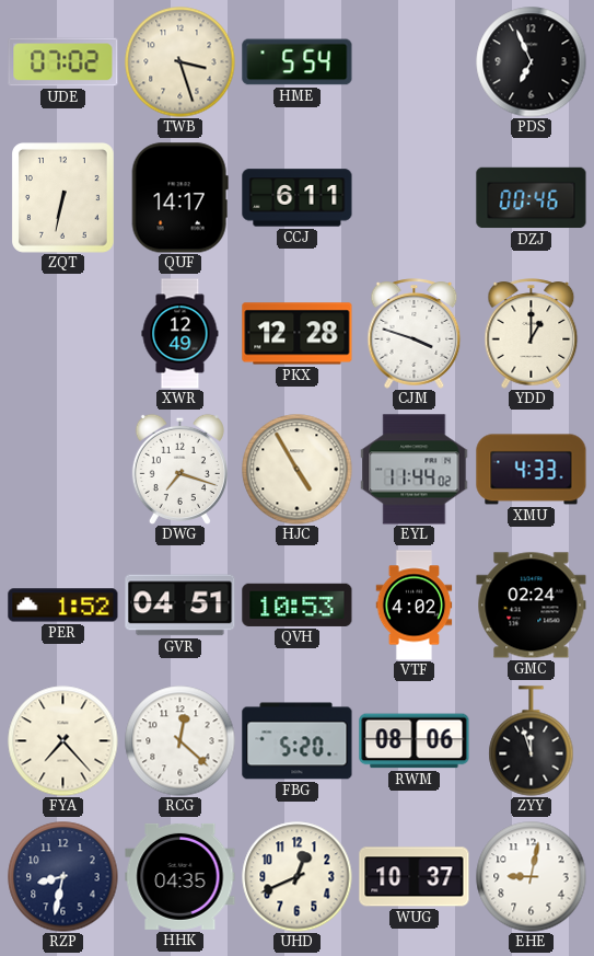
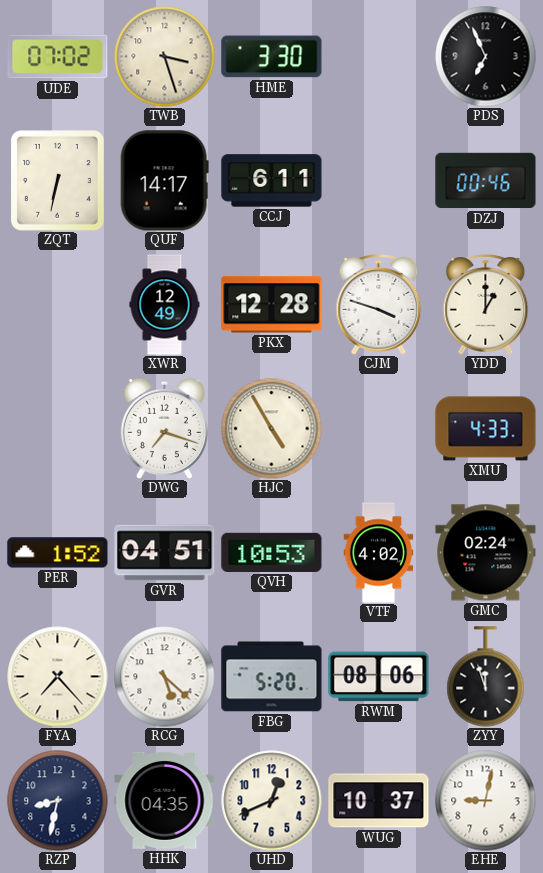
HME: 5:54 -> 3:30
EYL: 11:44 -> none
RCG: 12:22 -> 5:22
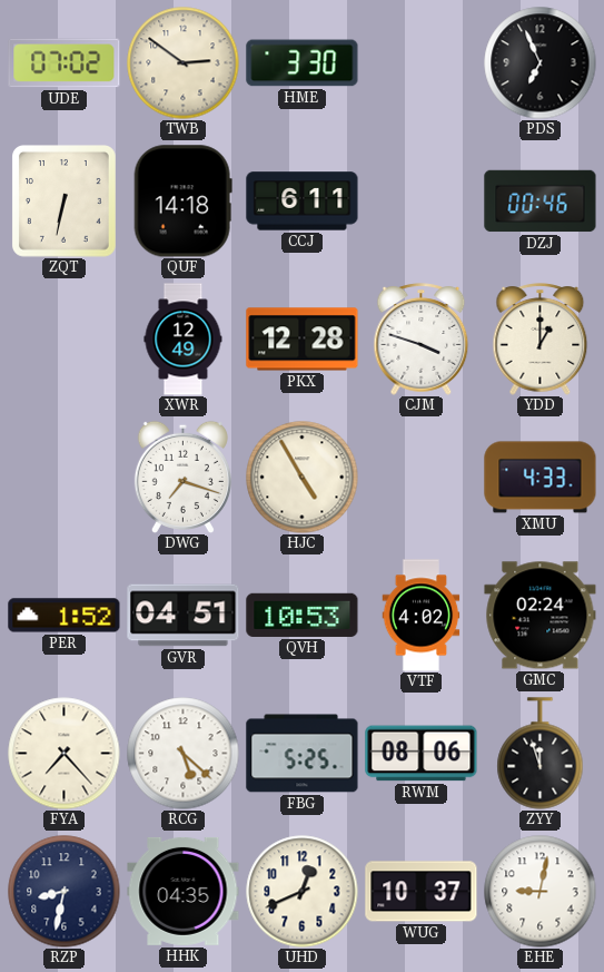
TWB: 3:27 -> 2:51
QUF: 14:17 -> 14:18
FBG: 5:20 -> 5:25
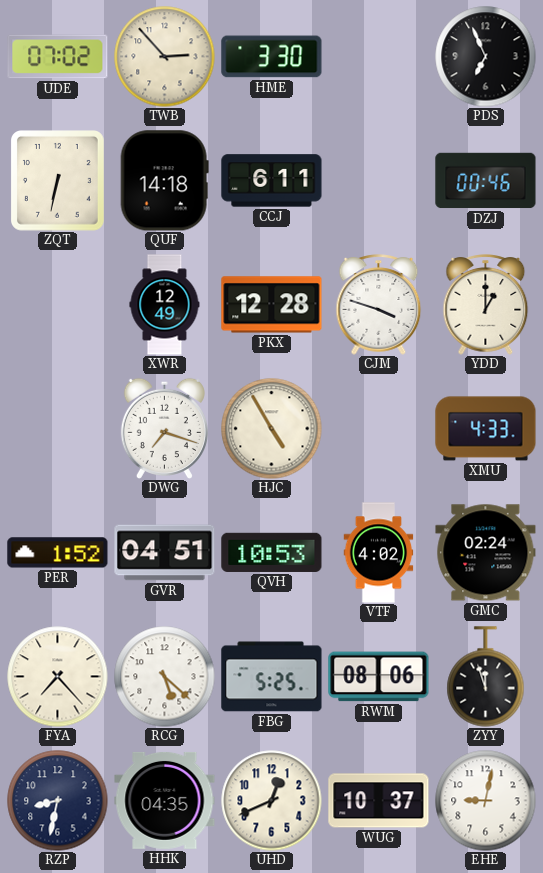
TWB: 2:51 -> 2:53
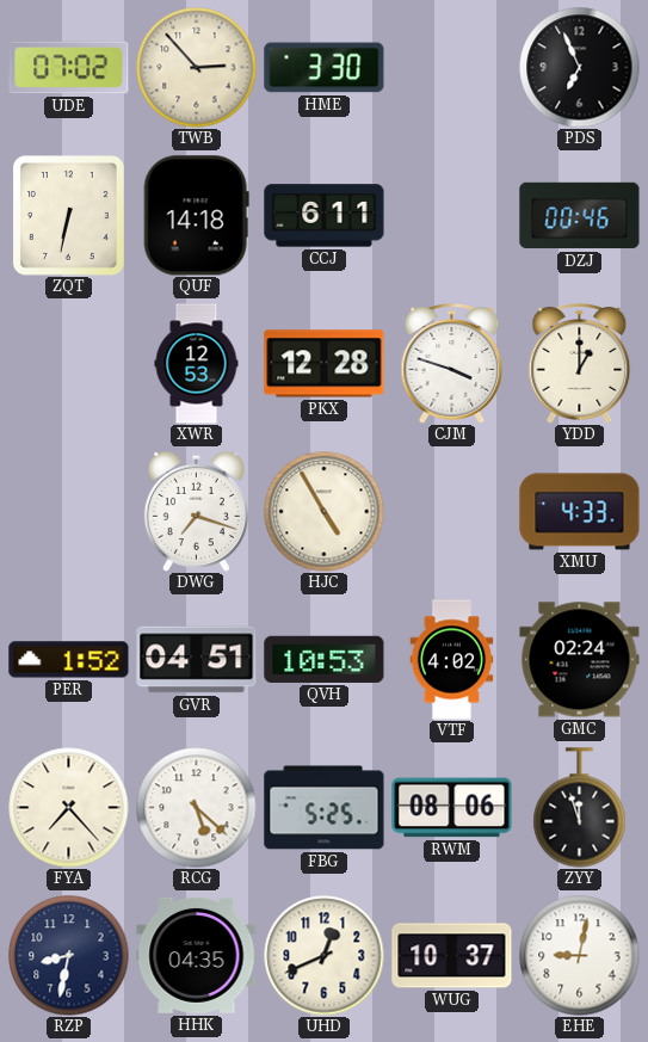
XWR: 12:49 -> 12:53
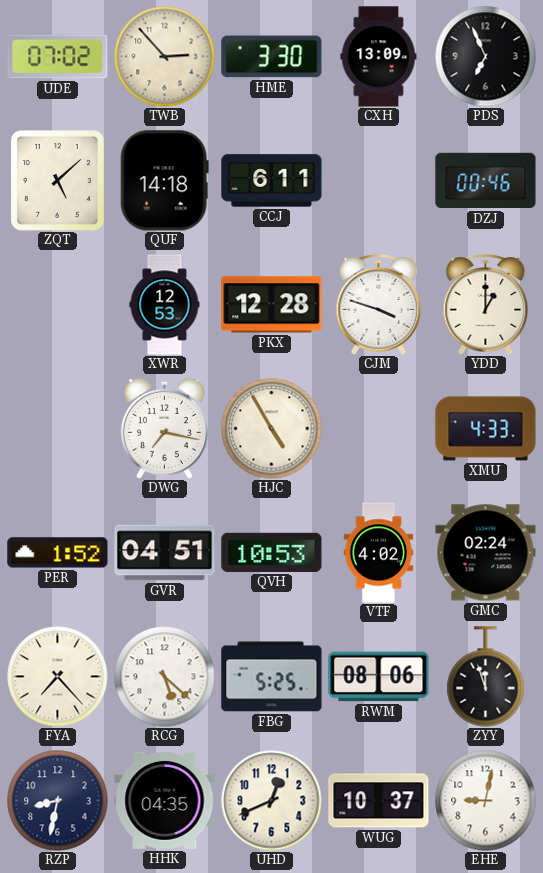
CXH: none -> 13:09
ZQT: 6:32 -> 5:08
DWG: 7:18 -> 7:17
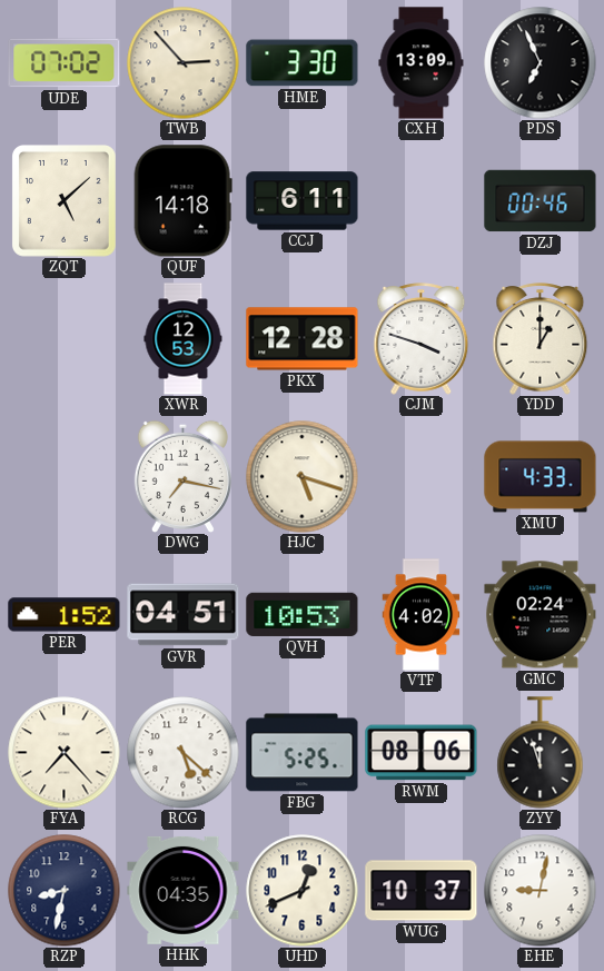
HJC: 4:55 -> 5:18
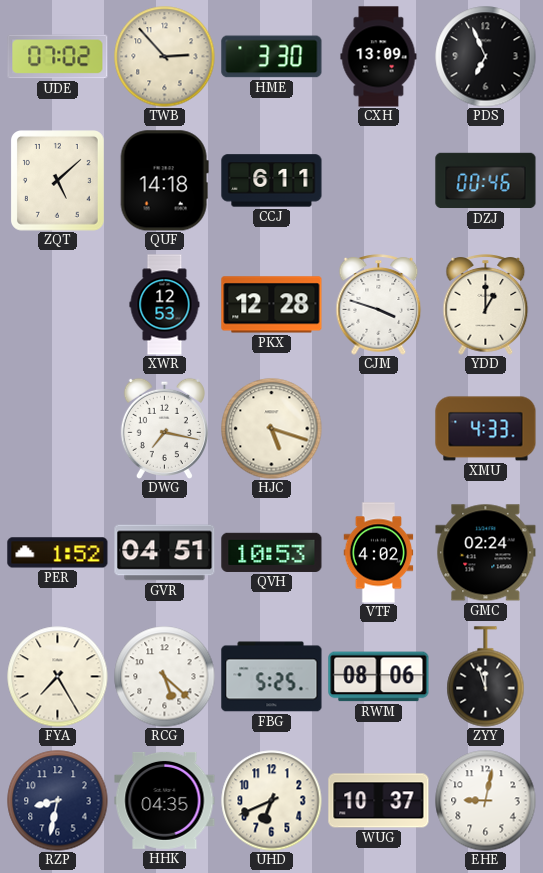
FYA: 7:23 -> 7:25
UHD: 12:41 -> 6:41
